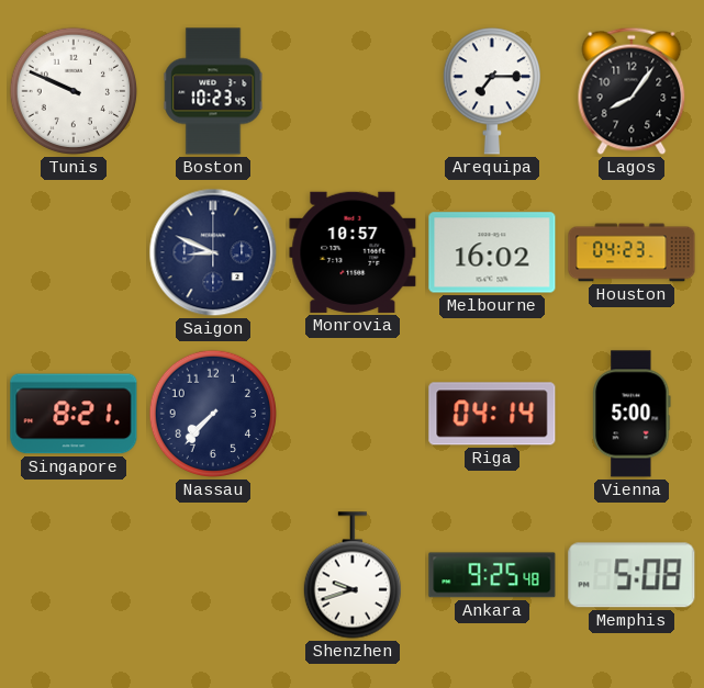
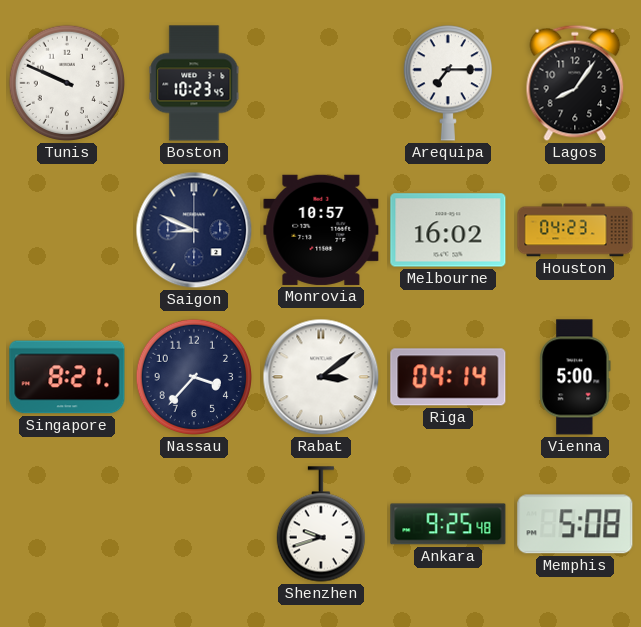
Nassau: 7:37 -> 3:37
Rabat: none -> 3:09
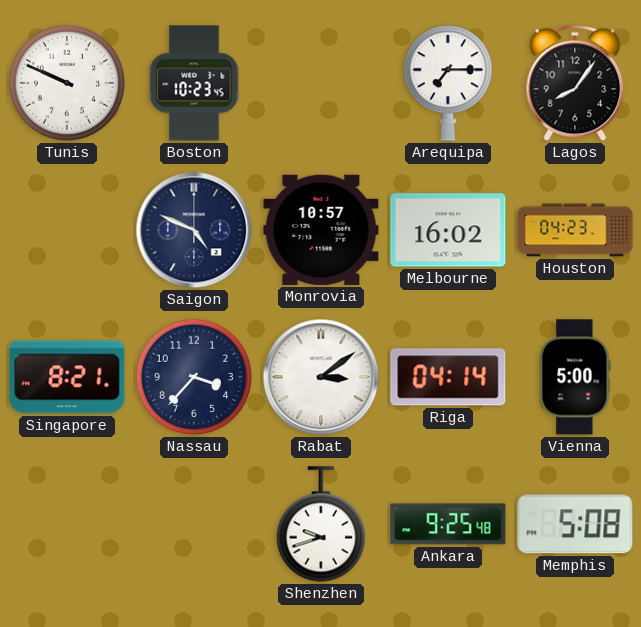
Saigon: 8:49 -> 4:49
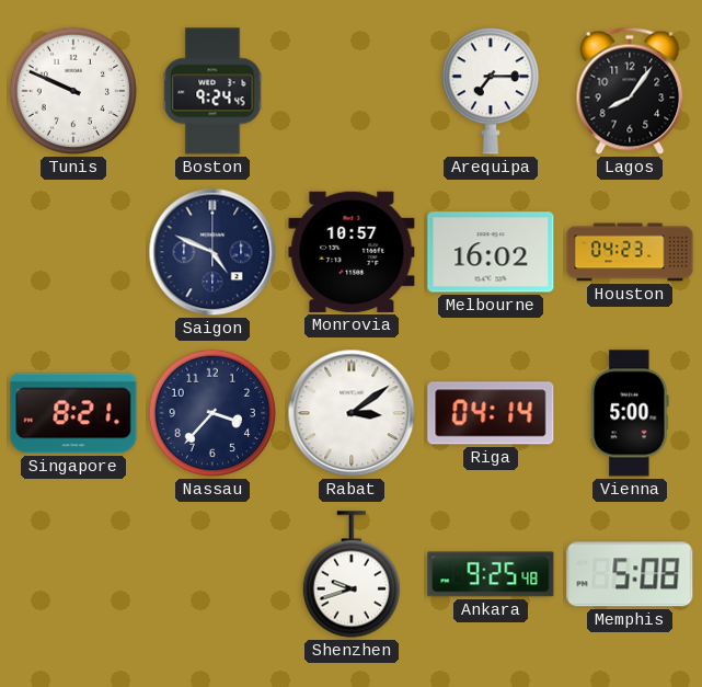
Boston: 10:23 -> 9:24
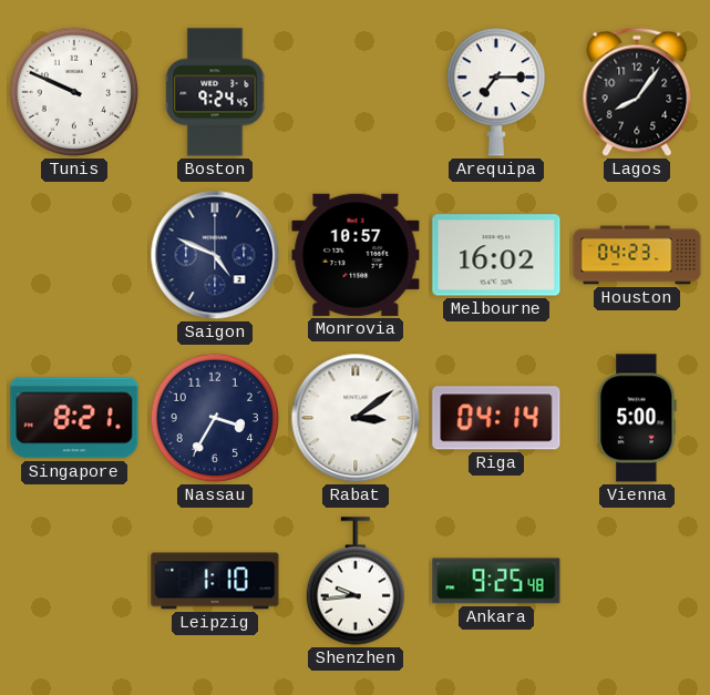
Nassau: 3:37 -> 3:35
Leipzig: none -> 1:10
Shenzhen: 9:42 -> 9:44
Memphis: 5:08 -> none
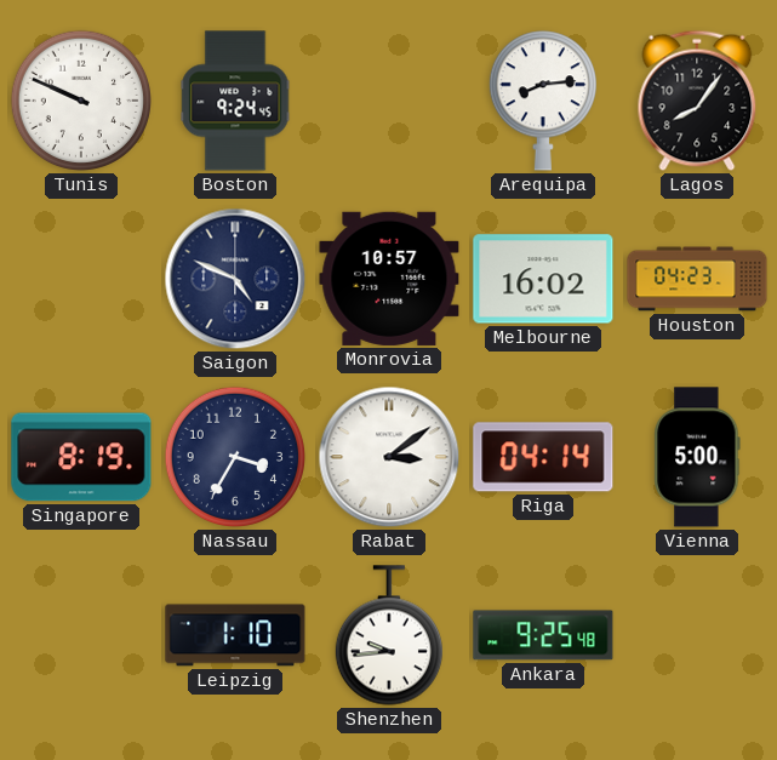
Arequipa: 7:15 -> 8:14
Singapore: 8:21 -> 8:19
